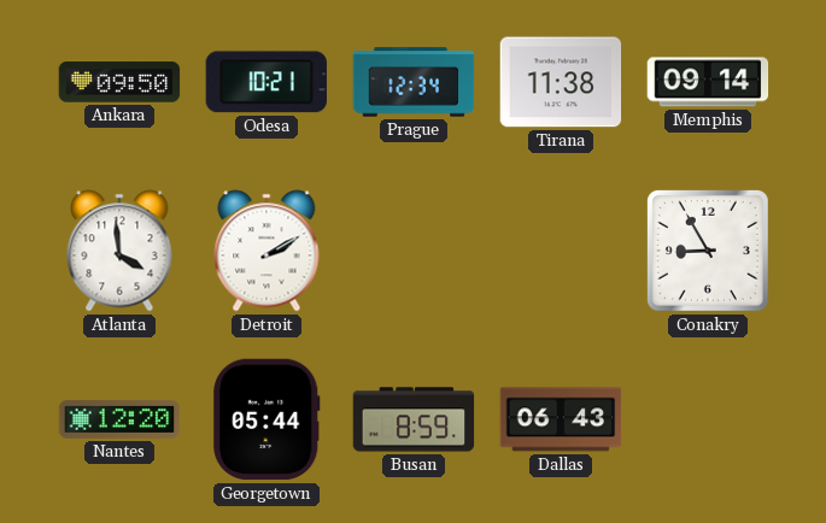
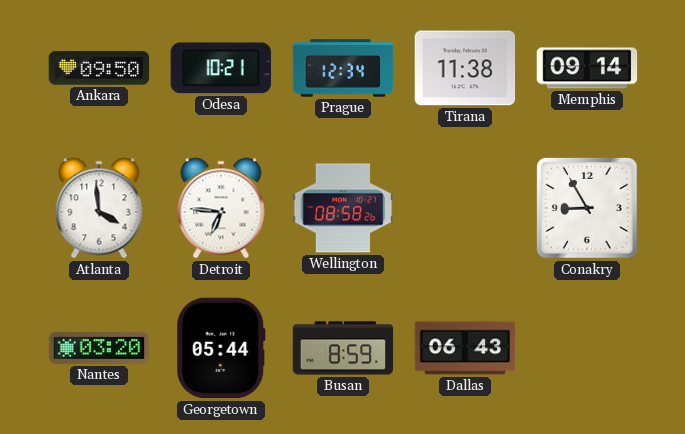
Detroit: 2:10 -> 6:46
Wellington: none -> 08:58
Nantes: 12:20 -> 03:20
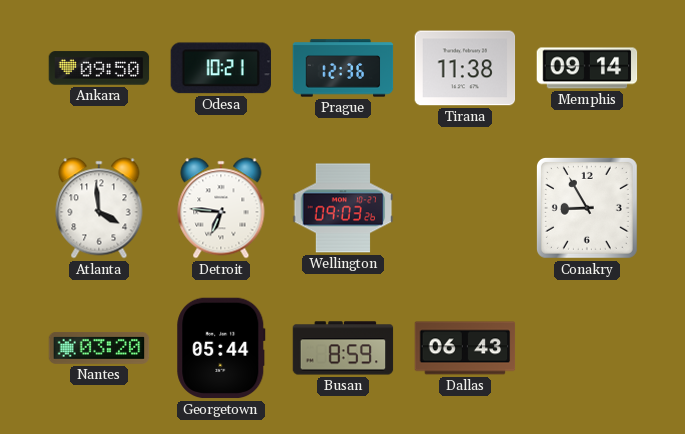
Prague: 12:34 -> 12:36
Wellington: 08:58 -> 09:03
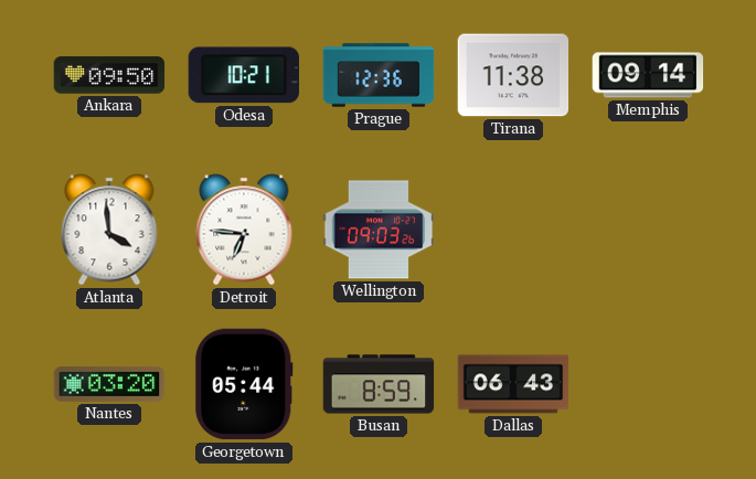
Conakry: 8:55 -> none
